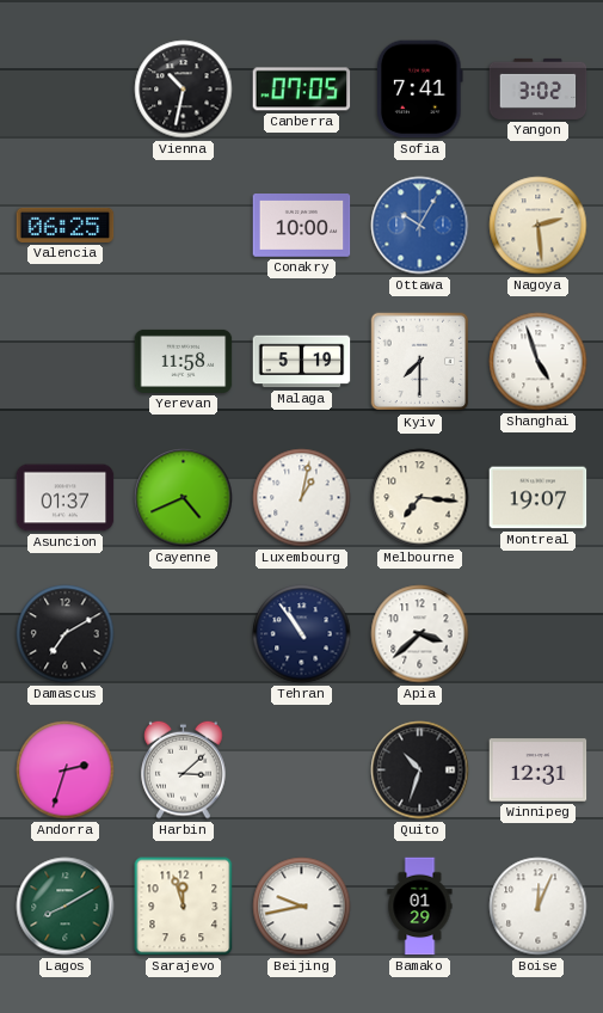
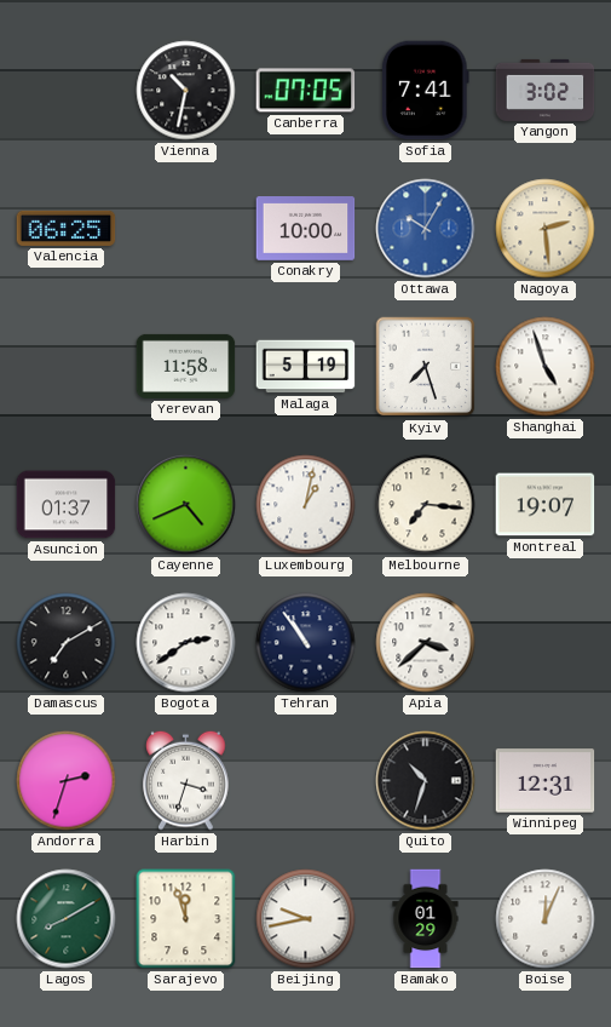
Kyiv: 7:30 -> 7:27
Bogota: none -> 2:39
Harbin: 3:08 -> 3:33
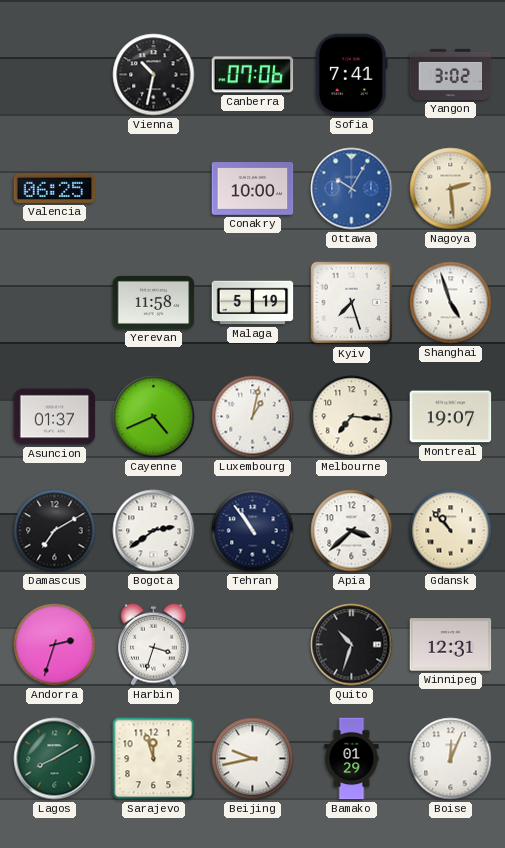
Canberra: 07:05 -> 07:06
Gdansk: none -> 10:53
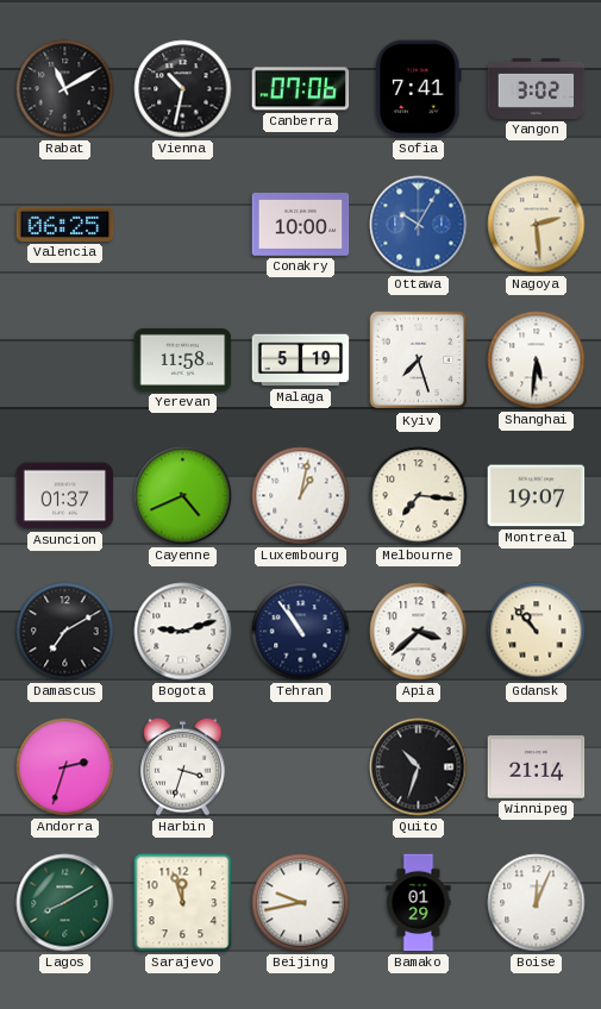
Rabat: none -> 11:10
Shanghai: 4:57 -> 5:31
Bogota: 2:39 -> 9:12
Winnipeg: 12:31 -> 21:14
